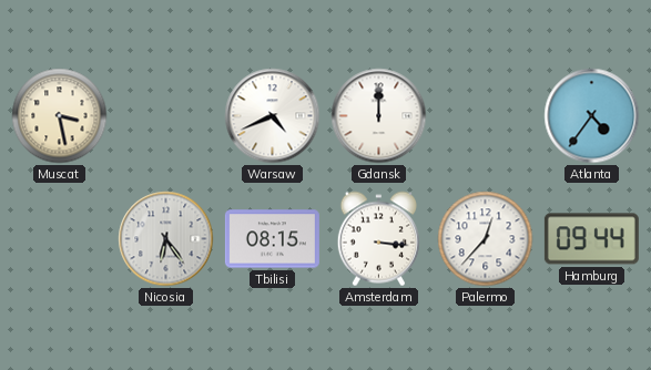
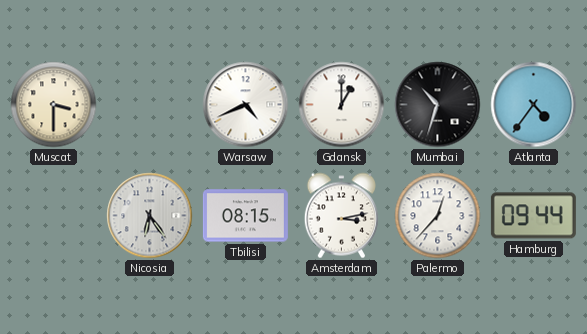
Muscat: 3:28 -> 3:30
Gdansk: 12:00 -> 1:00
Mumbai: none -> 10:33
Amsterdam: 3:16 -> 3:13
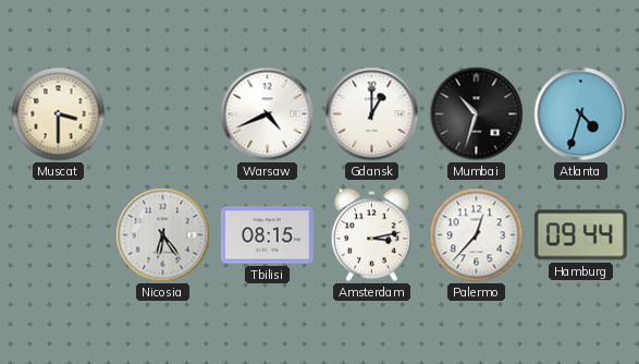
Atlanta: 4:36 -> 4:33
